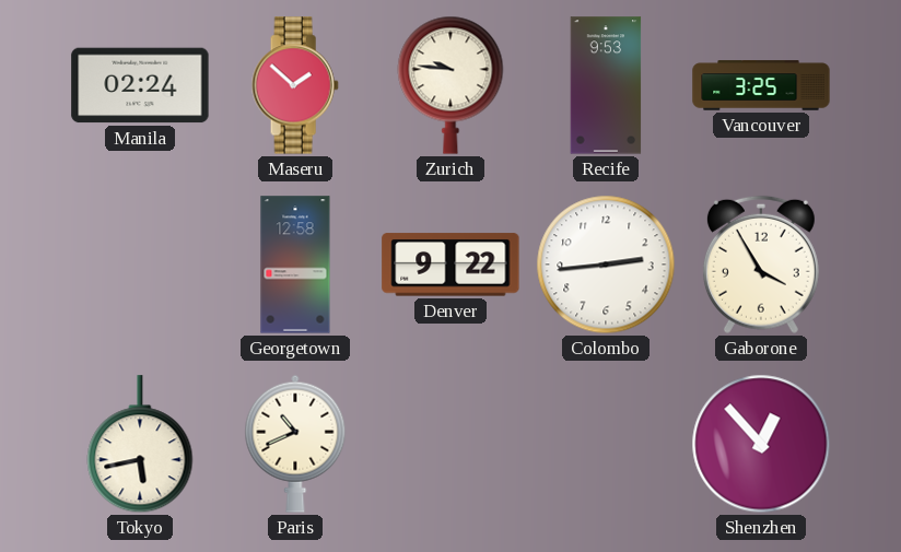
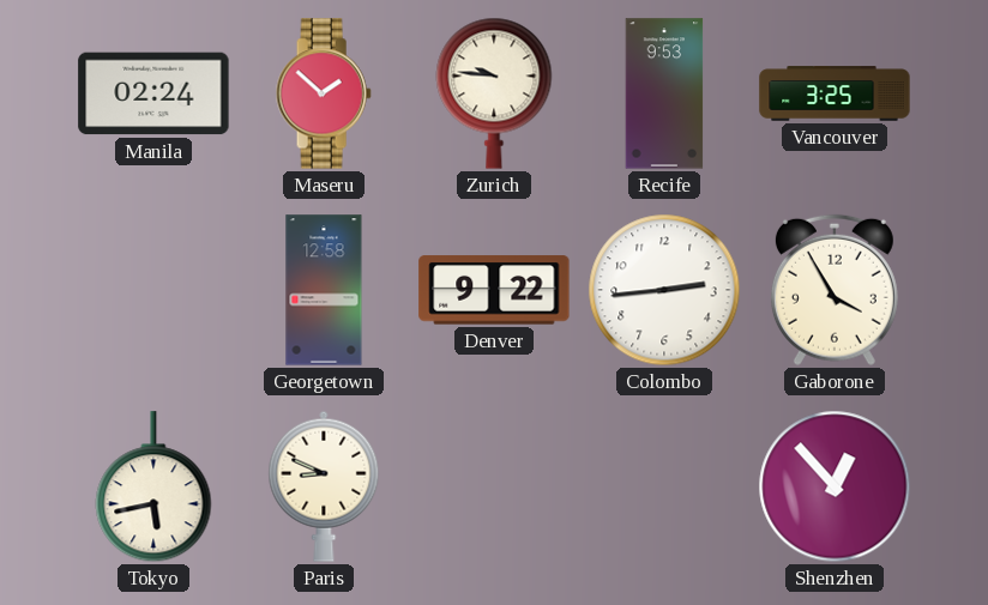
Paris: 10:41 -> 8:49
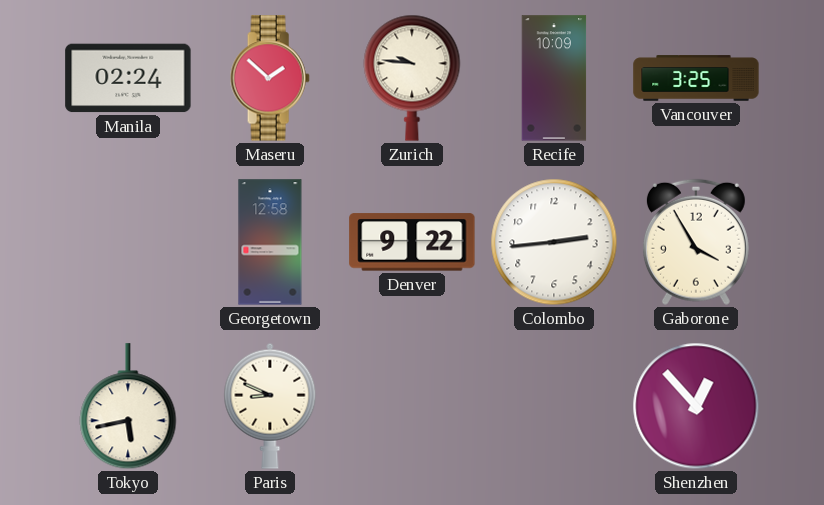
Recife: 9:53 -> 10:09
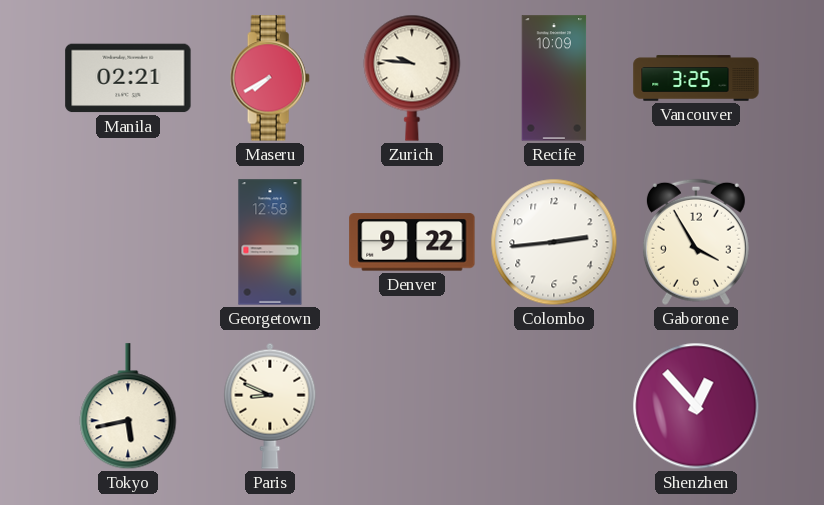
Manila: 02:24 -> 02:21
Maseru: 1:52 -> 7:40
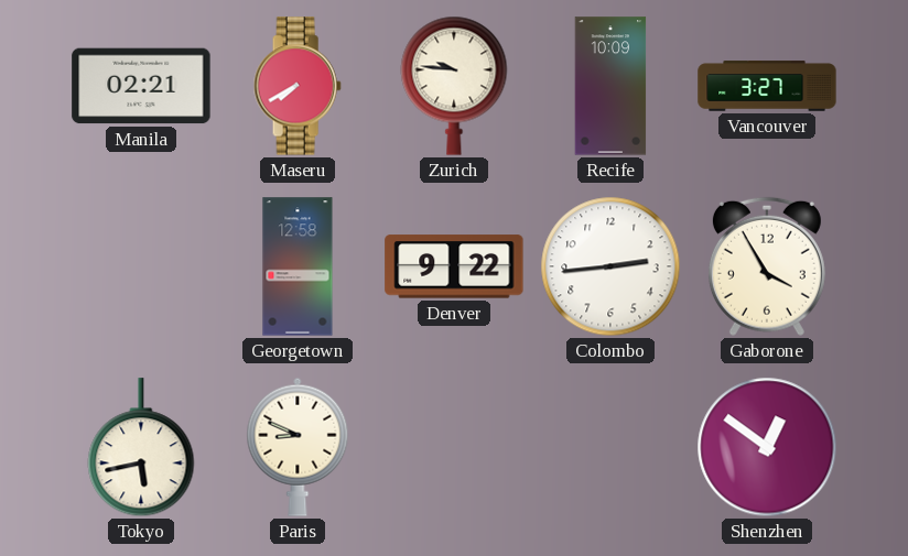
Vancouver: 3:25 -> 3:27
Shenzhen: 12:53 -> 12:51
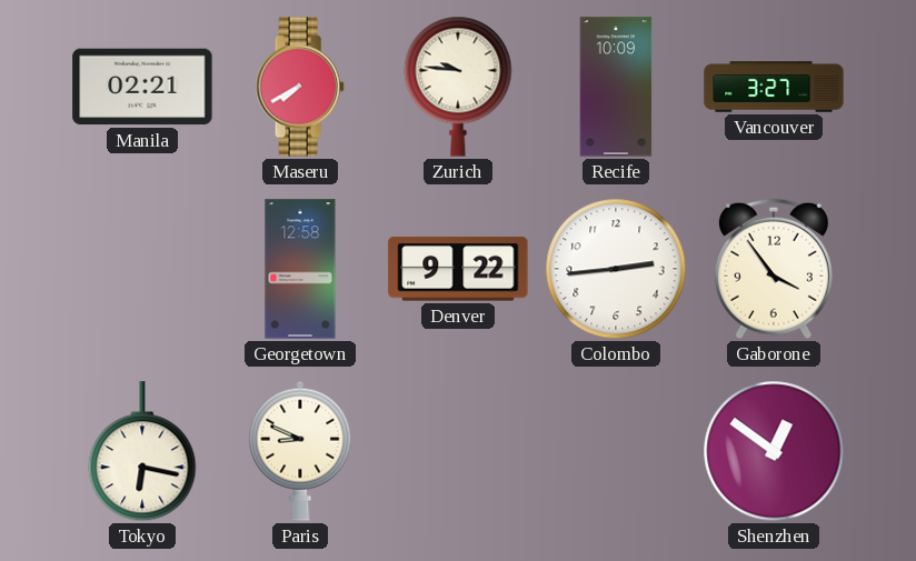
Gaborone: 3:55 -> 3:54
Tokyo: 5:43 -> 6:17
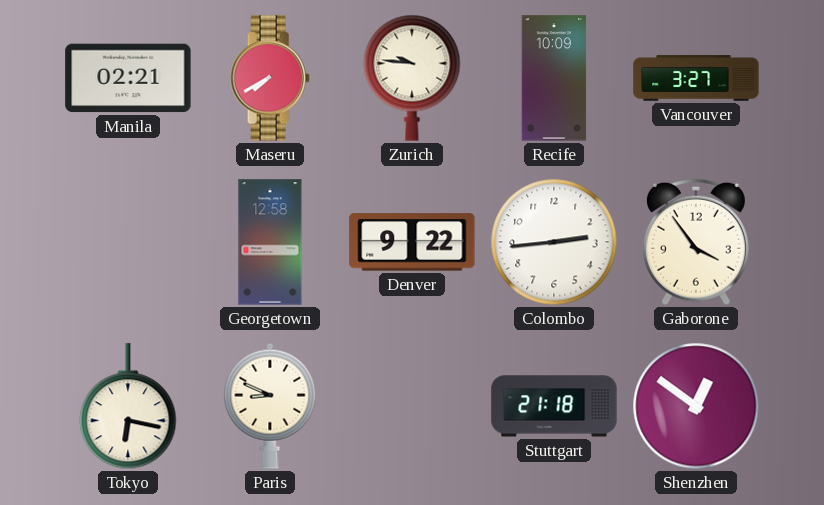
Stuttgart: none -> 21:18
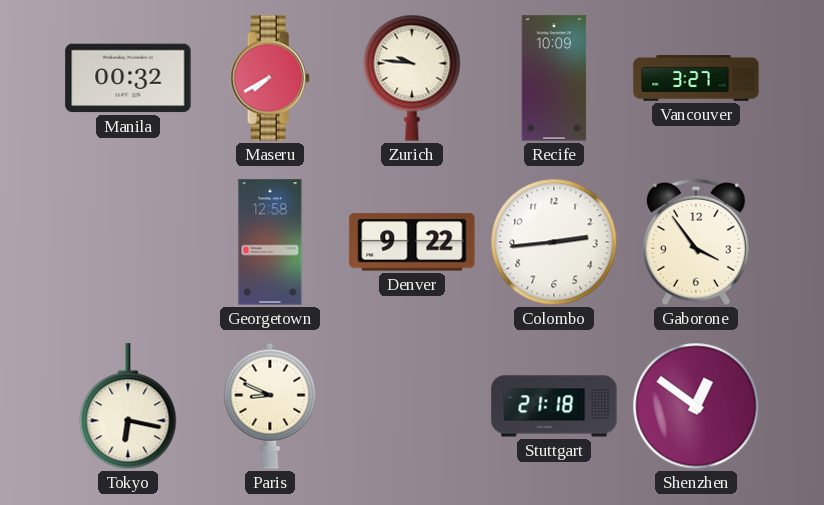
Manila: 02:21 -> 00:32
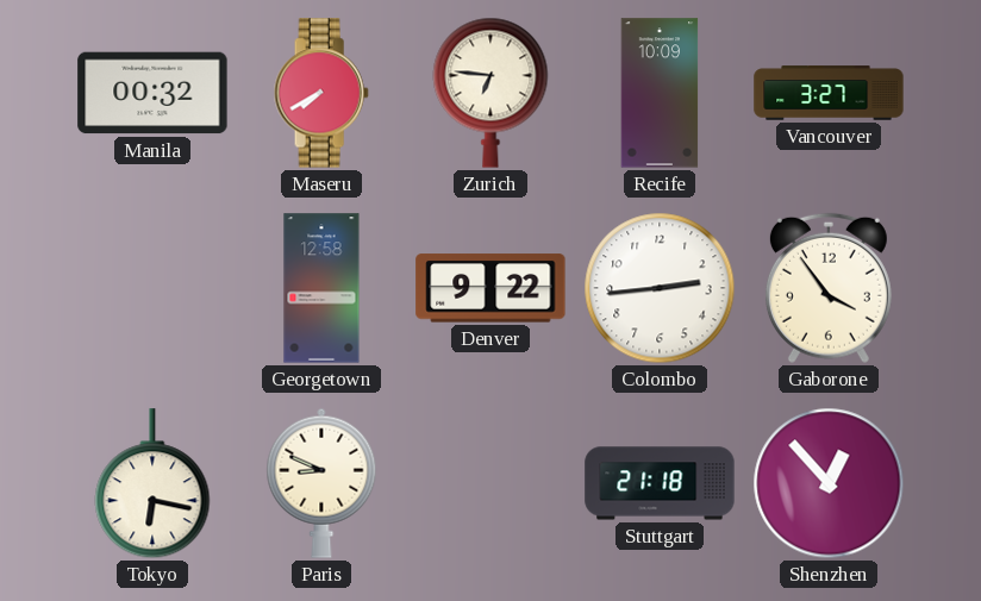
Zurich: 9:46 -> 6:46
Shenzhen: 12:51 -> 12:53
